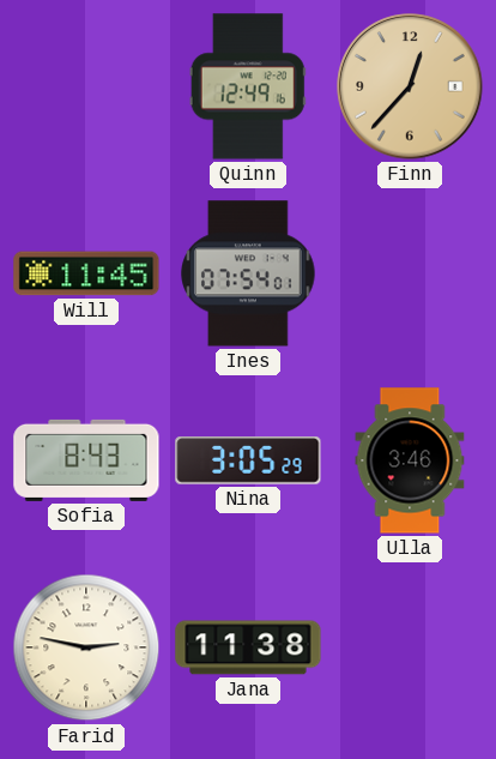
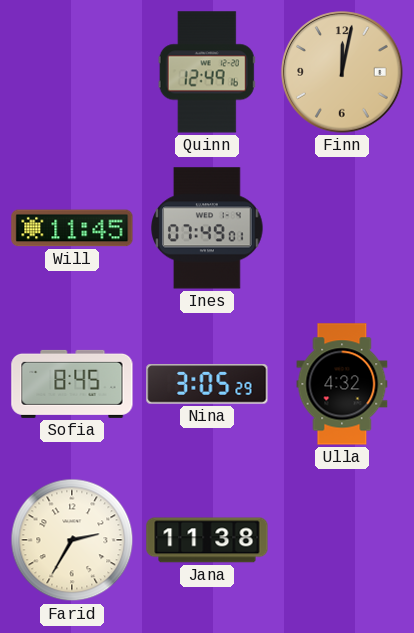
Finn: 12:37 -> 12:02
Ines: 07:54 -> 07:49
Sofia: 8:43 -> 8:45
Ulla: 3:46 -> 4:32
Farid: 2:47 -> 2:35
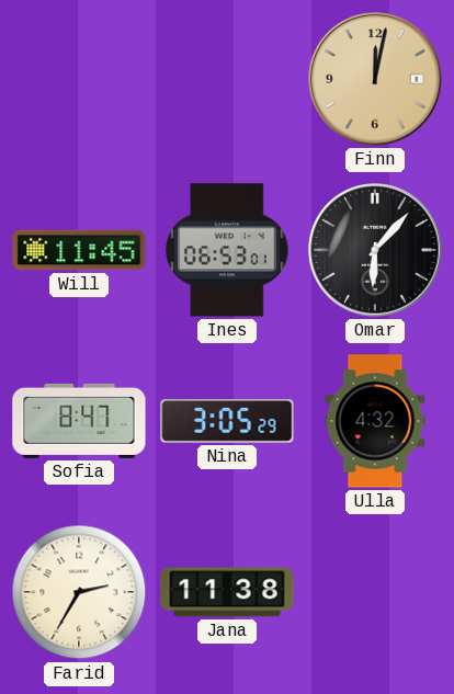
Quinn: 12:49 -> none
Ines: 07:49 -> 06:53
Omar: none -> 6:07
Sofia: 8:45 -> 8:47
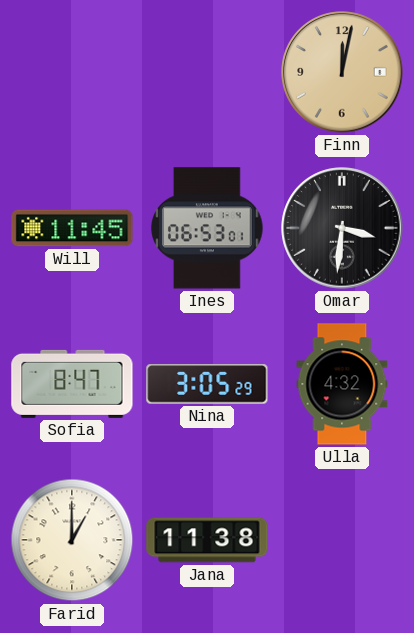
Omar: 6:07 -> 3:31
Farid: 2:35 -> 1:00
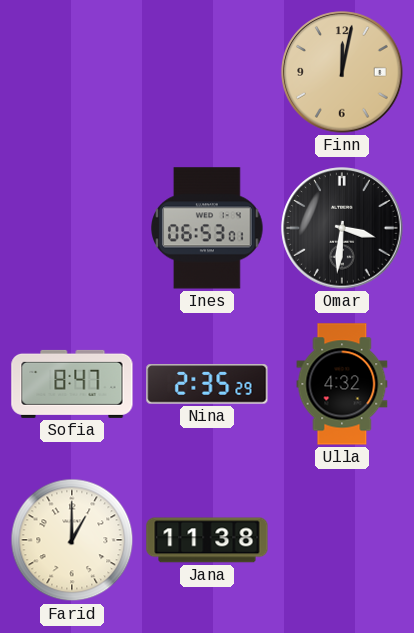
Will: 11:45 -> none
Nina: 3:05 -> 2:35
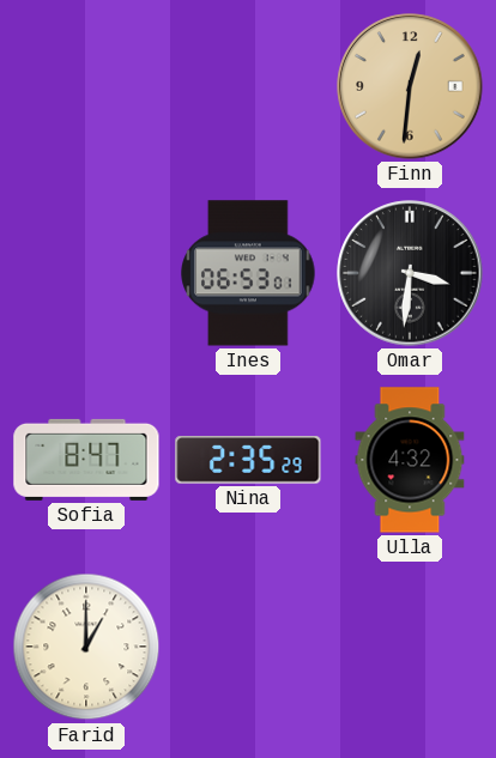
Finn: 12:02 -> 12:31
Jana: 11:38 -> none
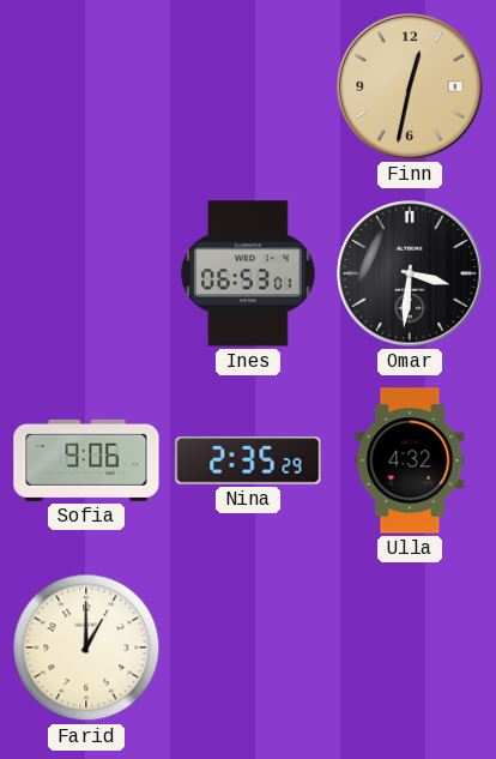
Finn: 12:31 -> 12:32
Sofia: 8:47 -> 9:06
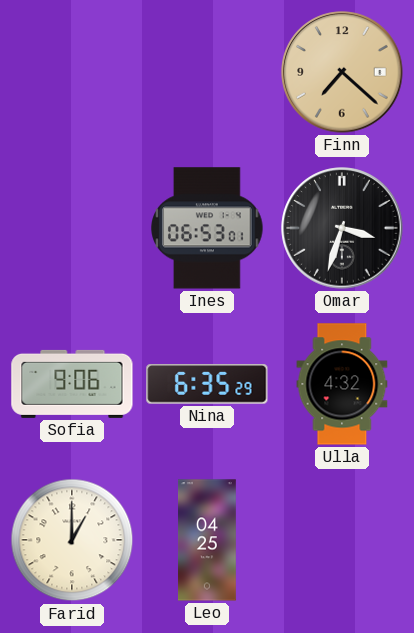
Finn: 12:32 -> 7:22
Omar: 3:31 -> 3:33
Nina: 2:35 -> 6:35
Leo: none -> 04:25
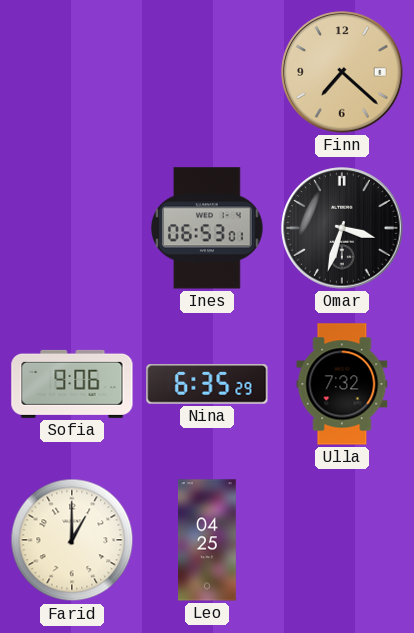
Ulla: 4:32 -> 7:32
